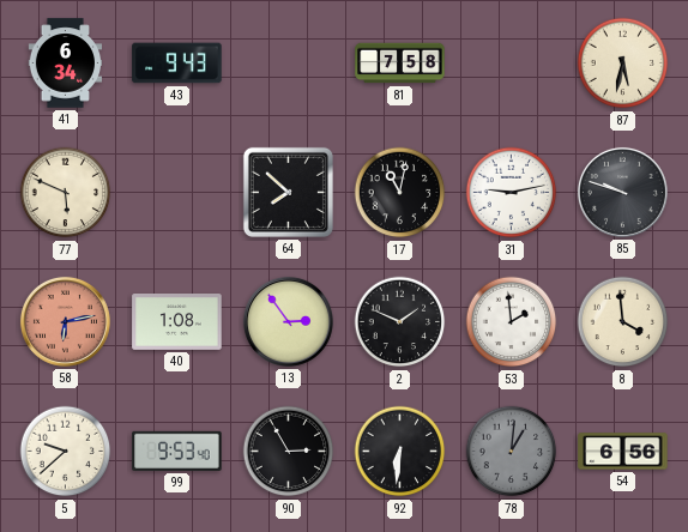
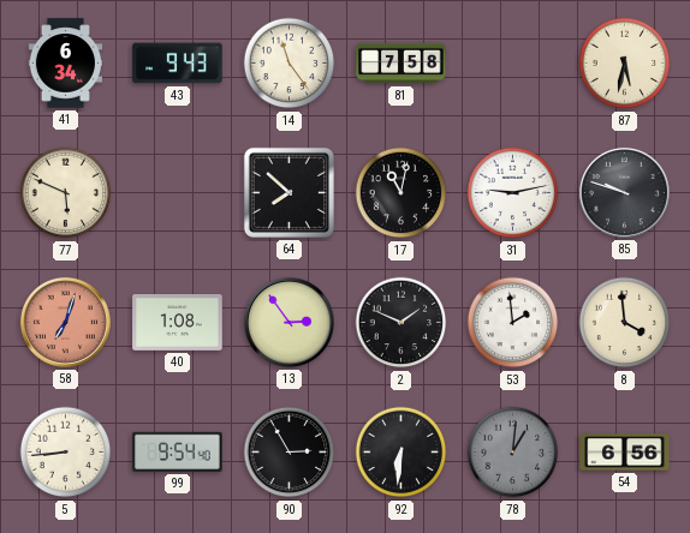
14: none -> 11:24
58: 6:13 -> 7:03
5: 9:38 -> 8:44
99: 9:53 -> 9:54
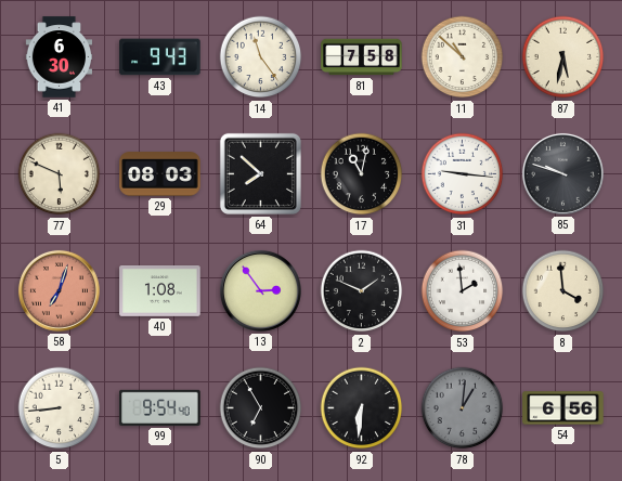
41: 6:34 -> 6:30
11: none -> 10:52
29: none -> 08:03
31: 9:13 -> 9:16
90: 2:55 -> 6:55
